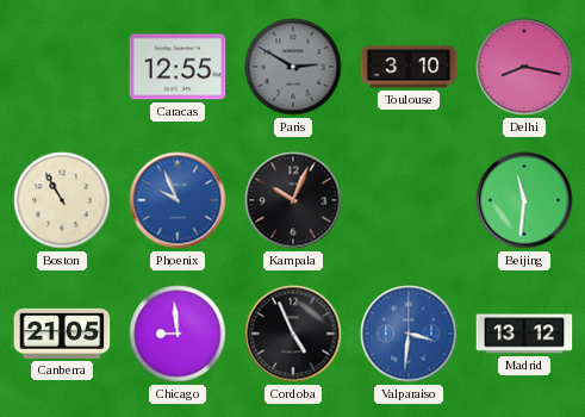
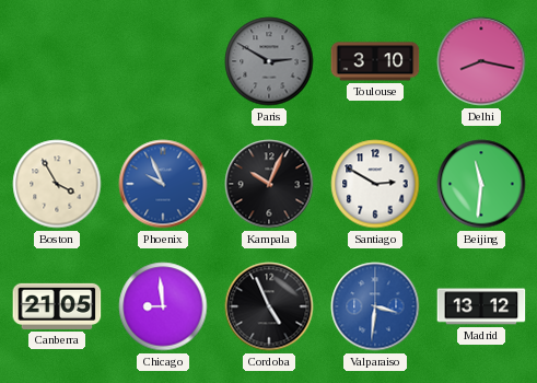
Caracas: 12:55 -> none
Boston: 10:55 -> 3:55
Santiago: none -> 2:50
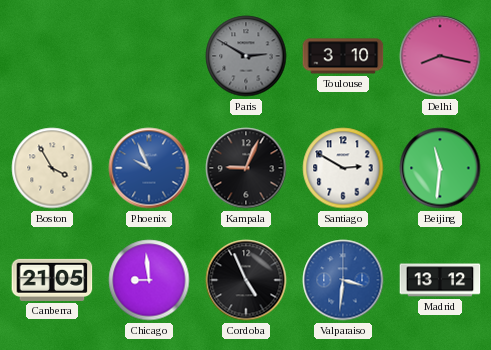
Kampala: 10:04 -> 9:04
